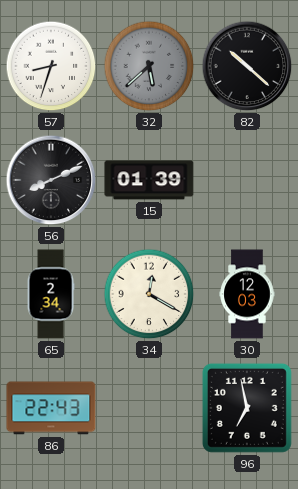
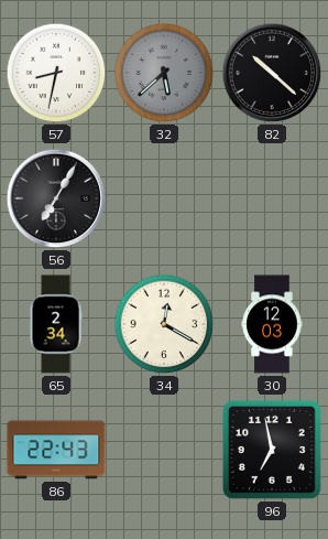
57: 8:33 -> 8:32
56: 8:11 -> 7:05
15: 01:39 -> none
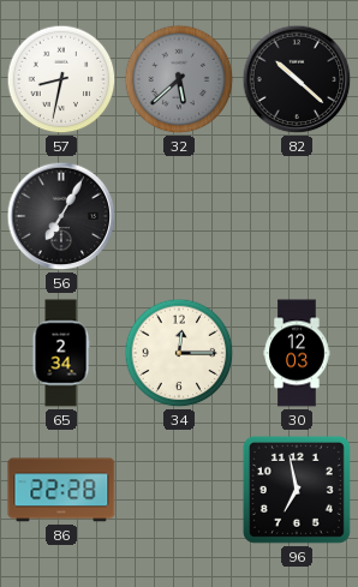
34: 12:20 -> 12:15
86: 22:43 -> 22:28
